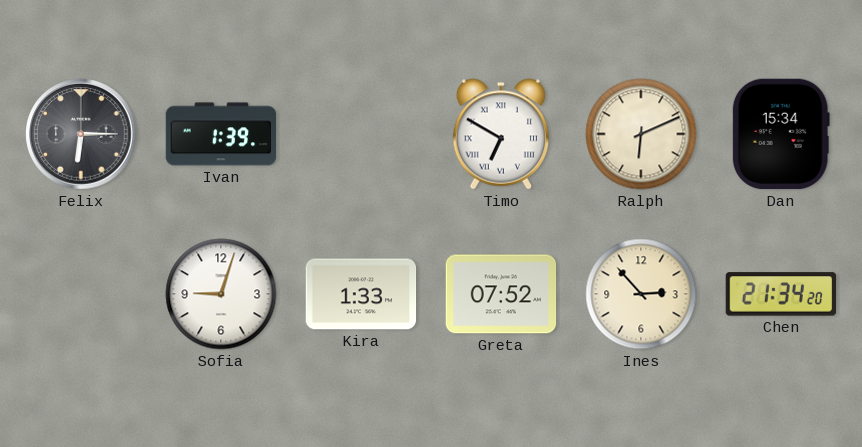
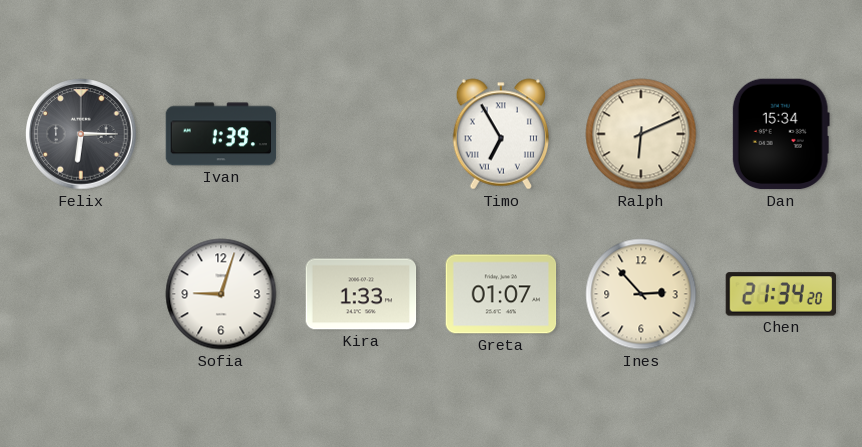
Timo: 6:50 -> 6:55
Greta: 07:52 -> 01:07
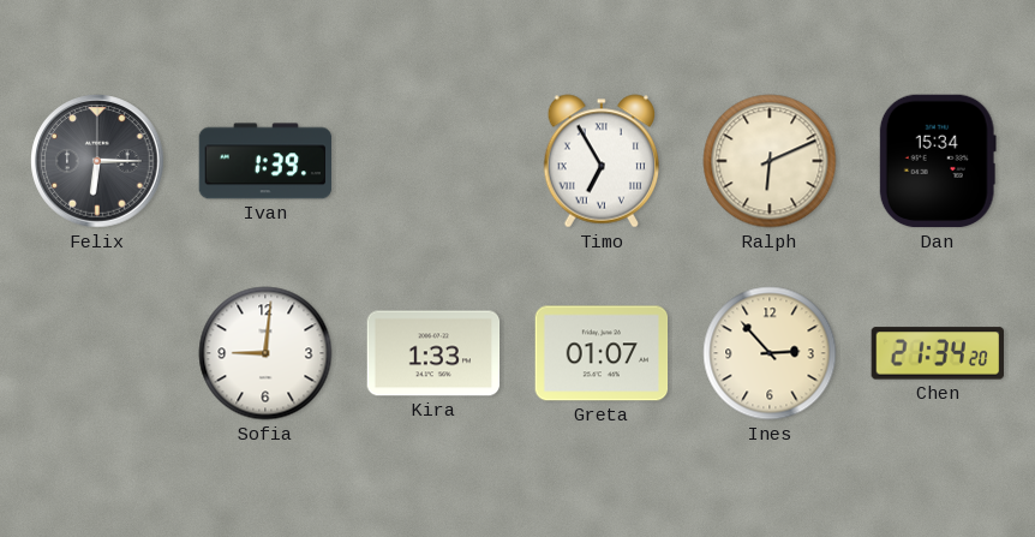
Sofia: 9:03 -> 9:01
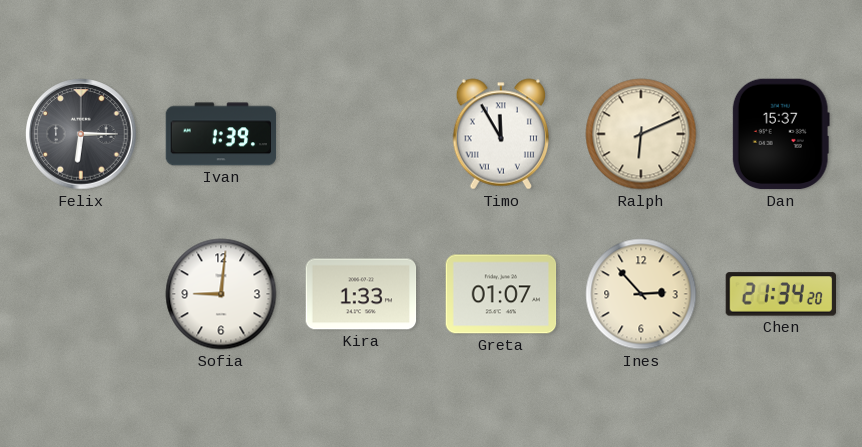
Timo: 6:55 -> 11:55
Dan: 15:34 -> 15:37
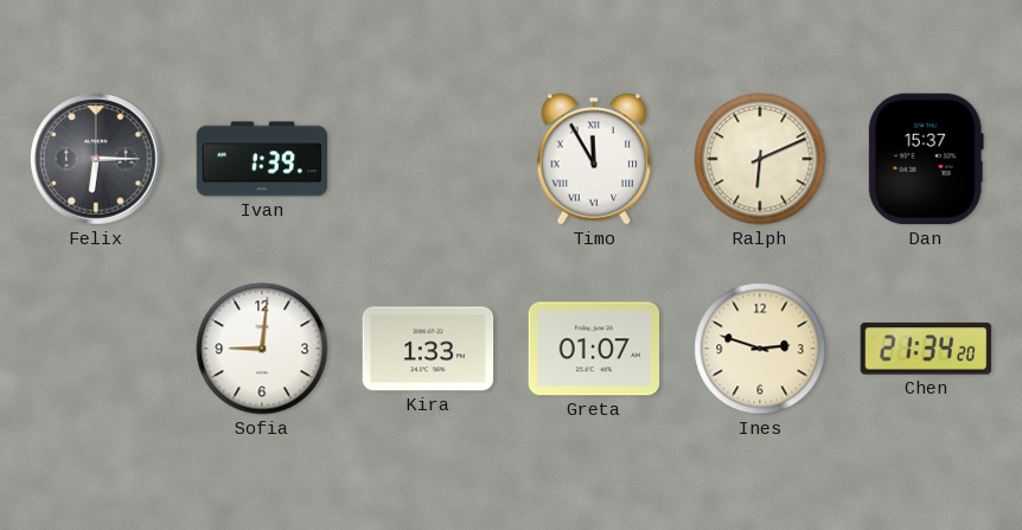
Ines: 2:53 -> 2:48
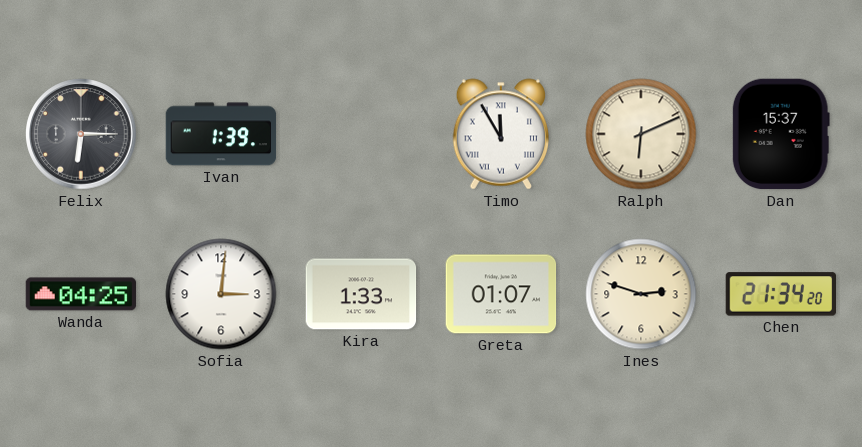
Wanda: none -> 04:25
Sofia: 9:01 -> 3:01
